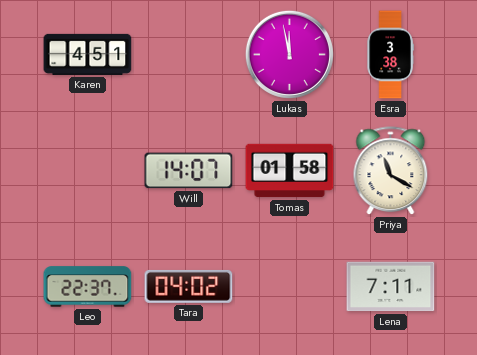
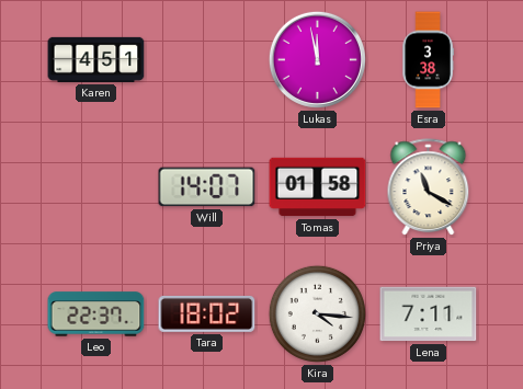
Tara: 04:02 -> 18:02
Kira: none -> 4:16
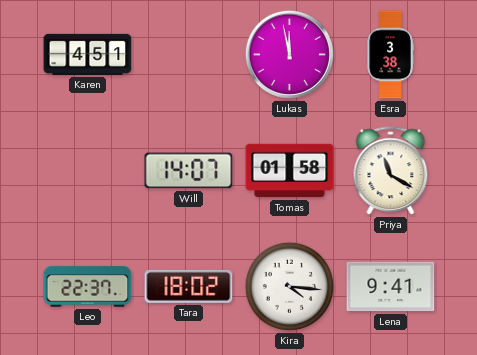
Lena: 7:11 -> 9:41
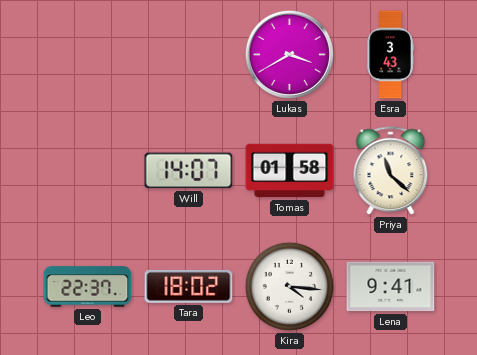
Karen: 4:51 -> none
Lukas: 11:58 -> 3:40
Esra: 3:38 -> 3:43
Priya: 11:20 -> 11:22
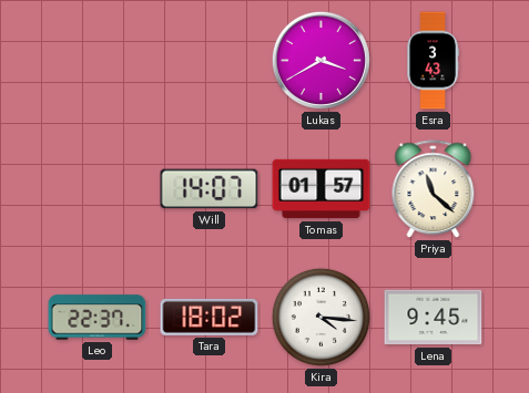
Tomas: 01:58 -> 01:57
Lena: 9:41 -> 9:45
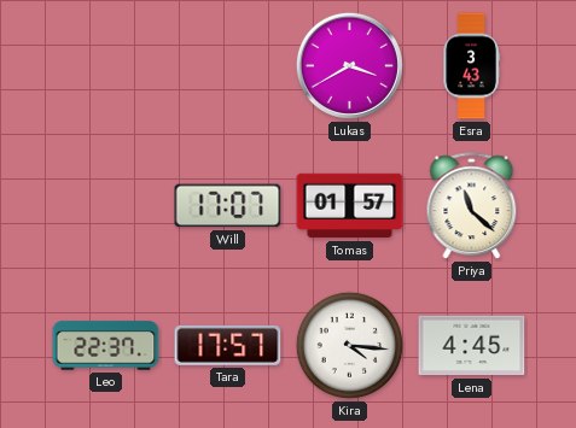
Will: 14:07 -> 17:07
Tara: 18:02 -> 17:57
Lena: 9:45 -> 4:45
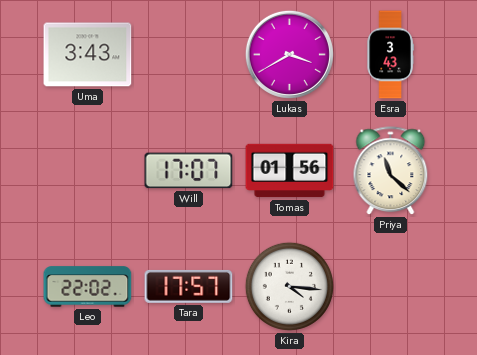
Uma: none -> 3:43
Tomas: 01:57 -> 01:56
Leo: 22:37 -> 22:02
Lena: 4:45 -> none
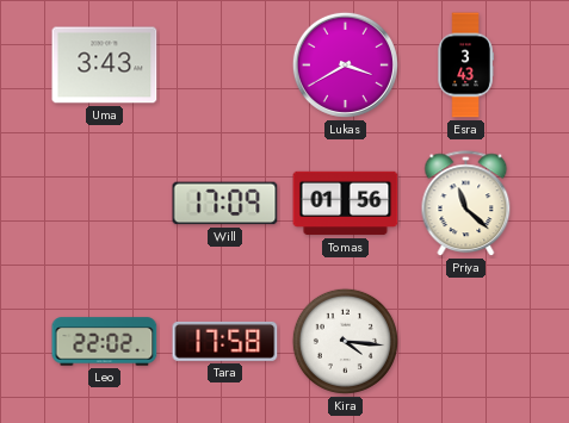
Will: 17:07 -> 17:09
Tara: 17:57 -> 17:58
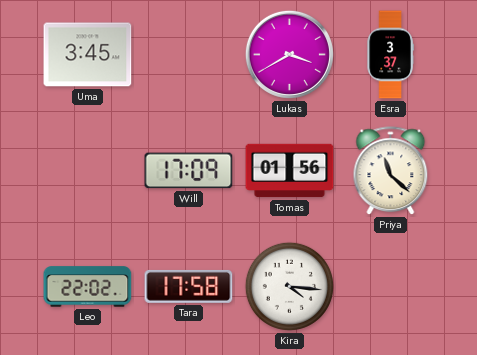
Uma: 3:43 -> 3:45
Esra: 3:43 -> 3:37
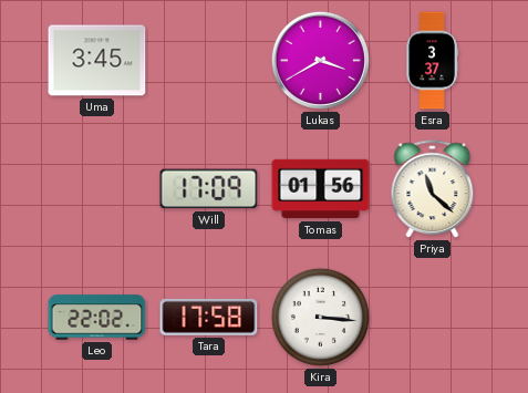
Kira: 4:16 -> 3:16
